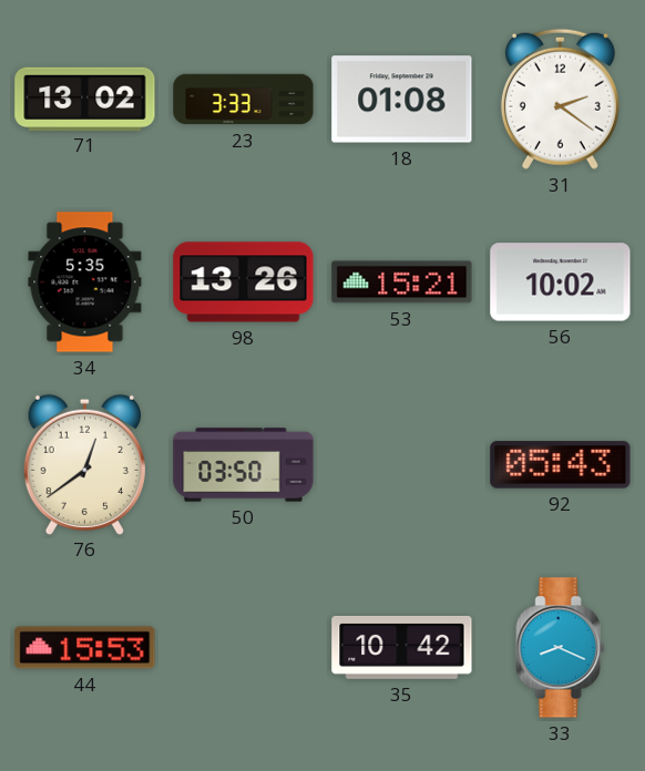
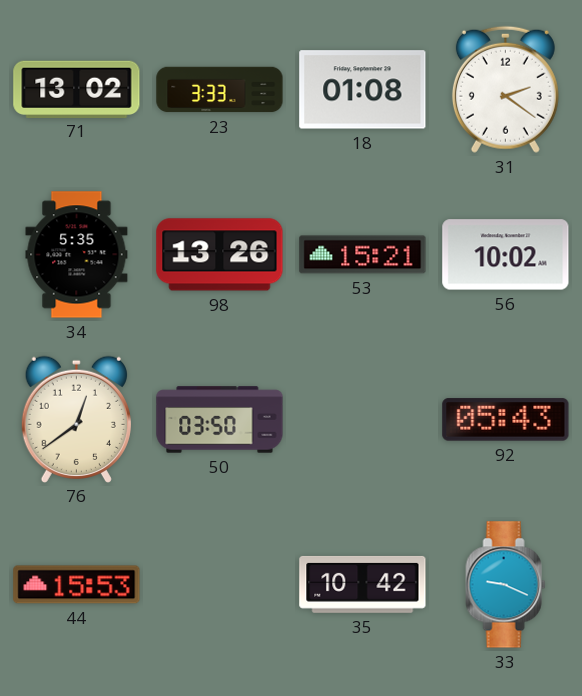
33: 8:19 -> 9:19
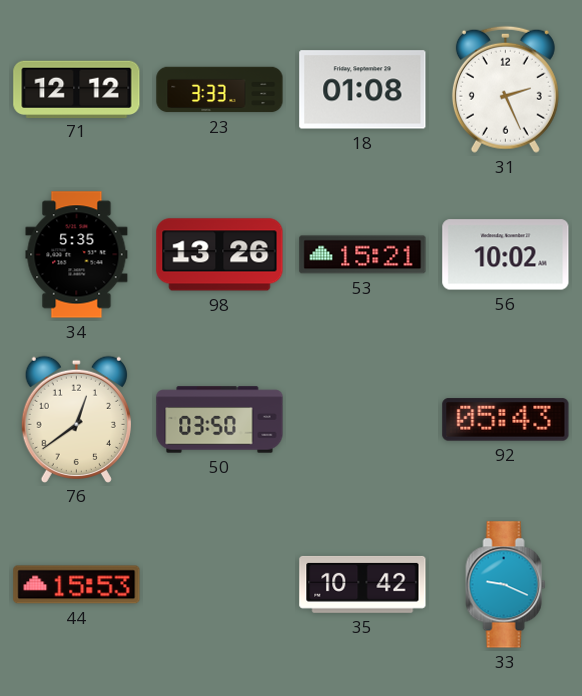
71: 13:02 -> 12:12
31: 2:21 -> 2:26
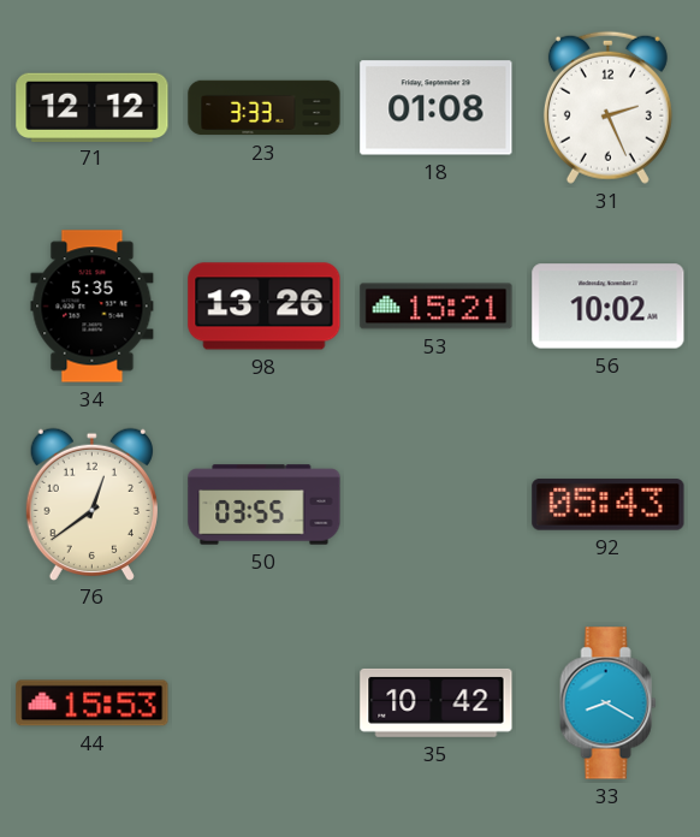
50: 03:50 -> 03:55
33: 9:19 -> 8:20
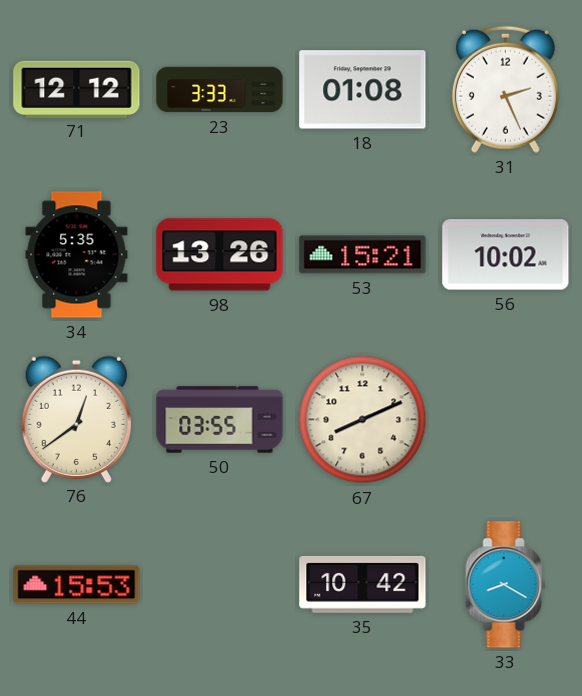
67: none -> 8:11
92: 05:43 -> none
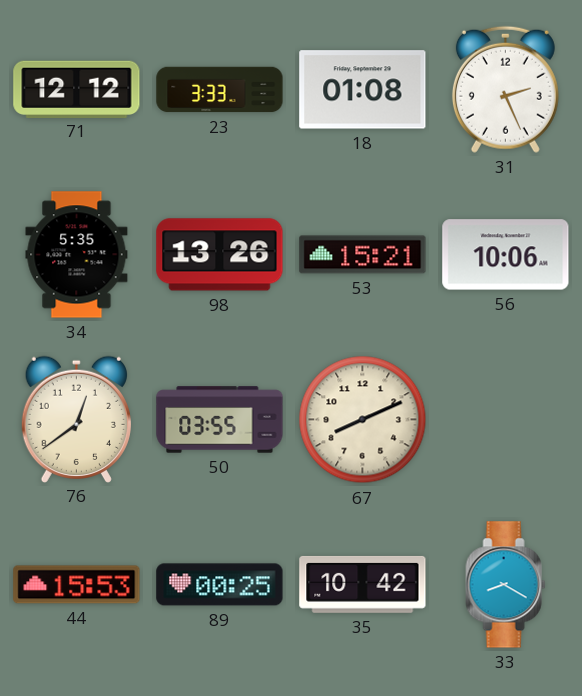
56: 10:02 -> 10:06
89: none -> 00:25
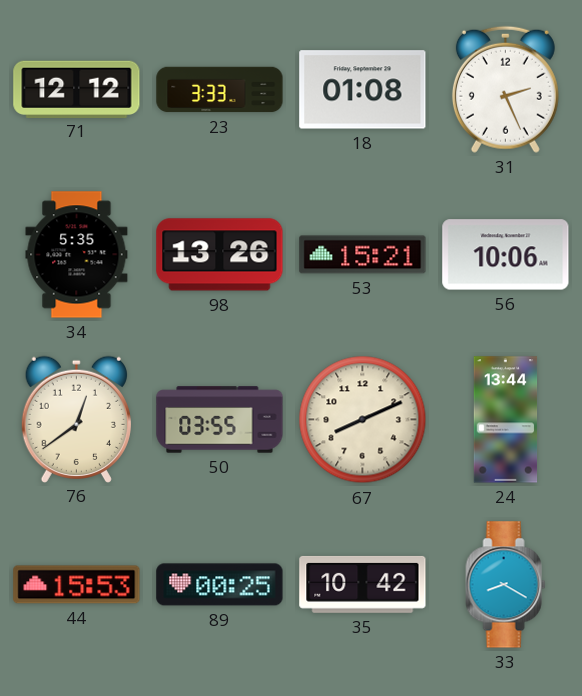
24: none -> 13:44
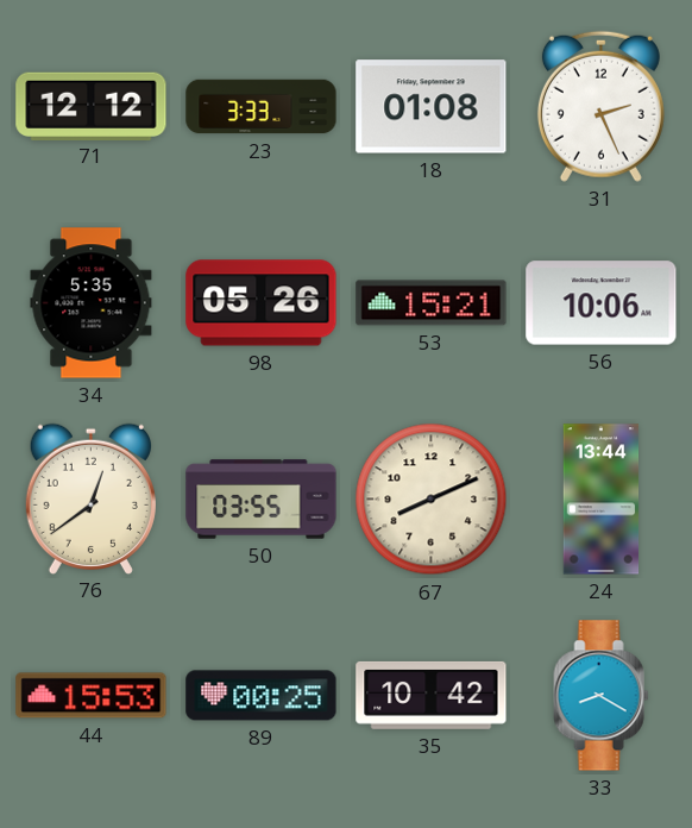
98: 13:26 -> 05:26
